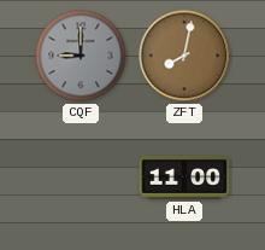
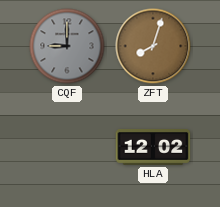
ZFT: 8:02 -> 8:03
HLA: 11:00 -> 12:02
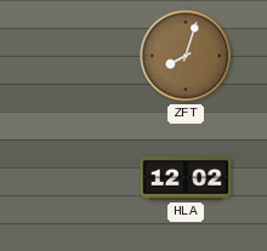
CQF: 9:00 -> none
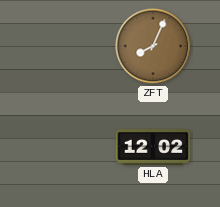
ZFT: 8:03 -> 8:04
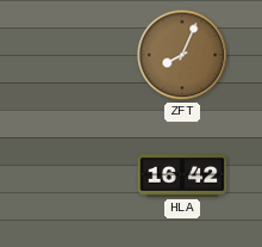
HLA: 12:02 -> 16:42
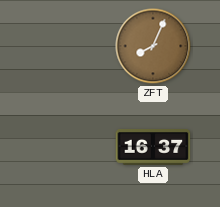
HLA: 16:42 -> 16:37
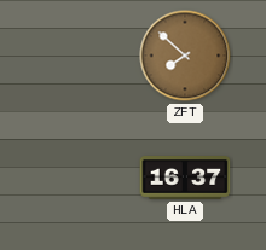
ZFT: 8:04 -> 7:52
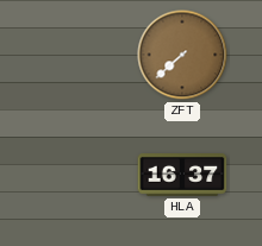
ZFT: 7:52 -> 7:38
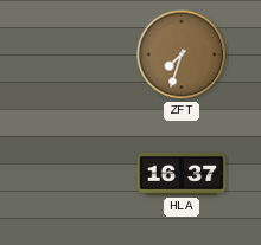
ZFT: 7:38 -> 7:33
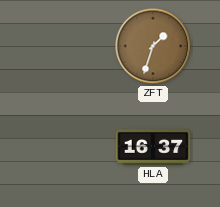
ZFT: 7:33 -> 1:33
